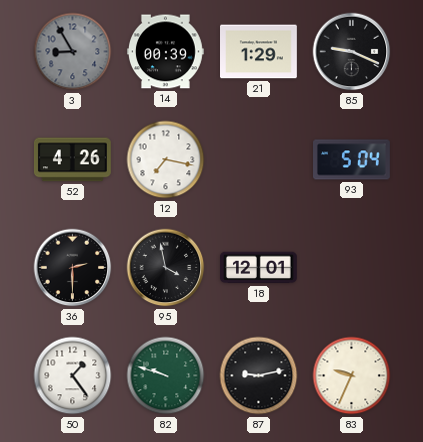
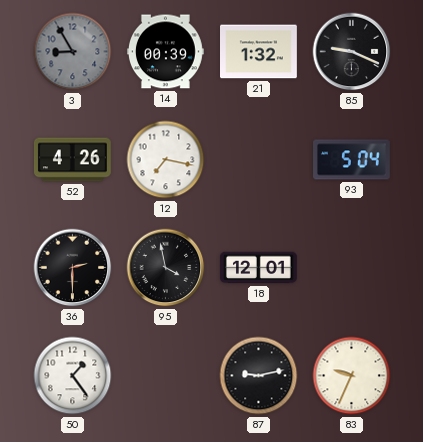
21: 1:29 -> 1:32
82: 9:48 -> none
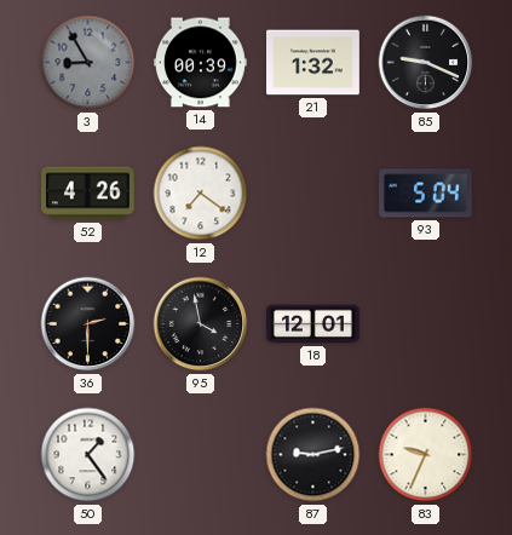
12: 7:17 -> 7:21
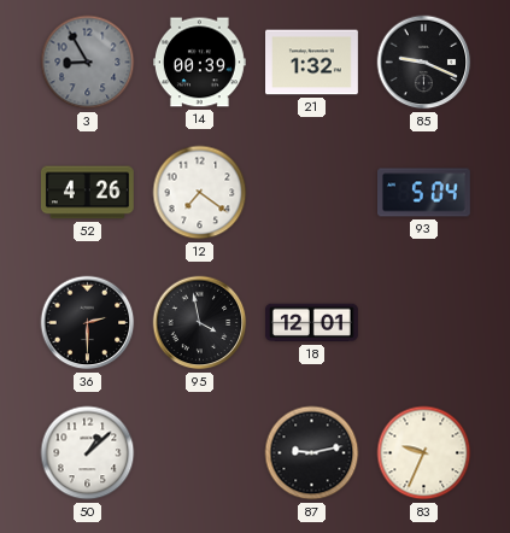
50: 1:24 -> 1:08
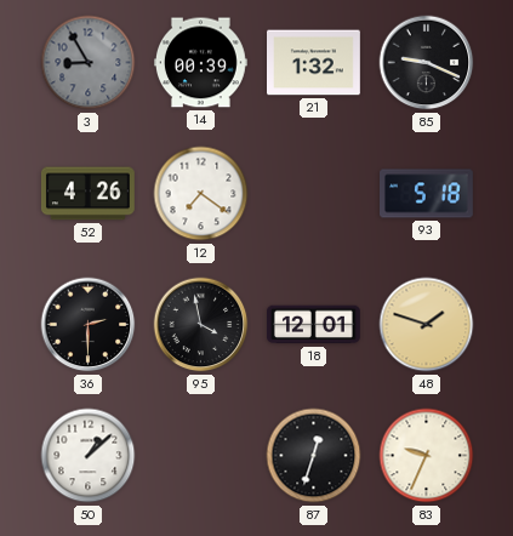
93: 5:04 -> 5:18
48: none -> 1:48
87: 9:13 -> 12:33
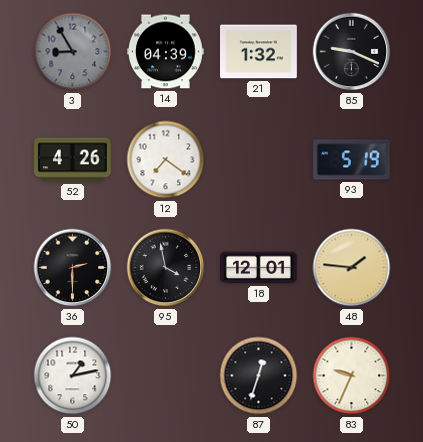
14: 00:39 -> 04:39
93: 5:18 -> 5:19
48: 1:48 -> 1:46
50: 1:08 -> 1:13
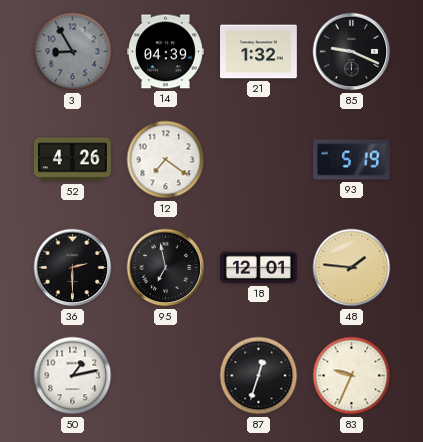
95: 3:58 -> 6:58
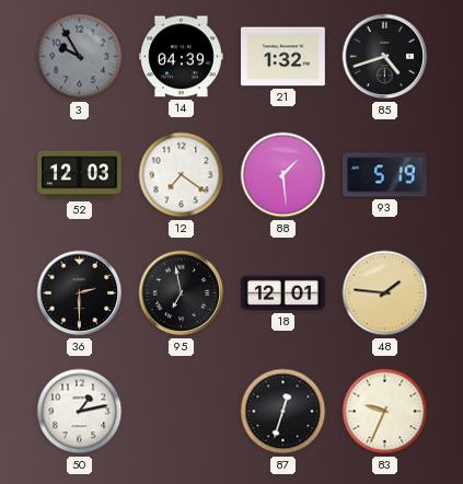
3: 8:55 -> 9:55
85: 9:19 -> 4:42
52: 4:26 -> 12:03
88: none -> 1:29
